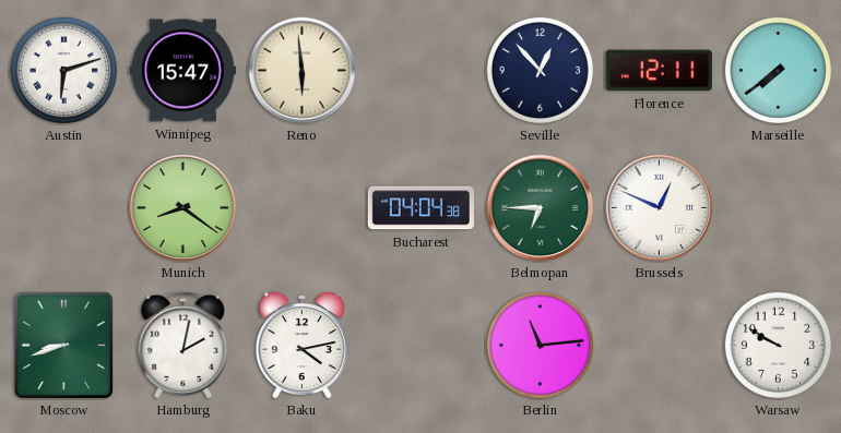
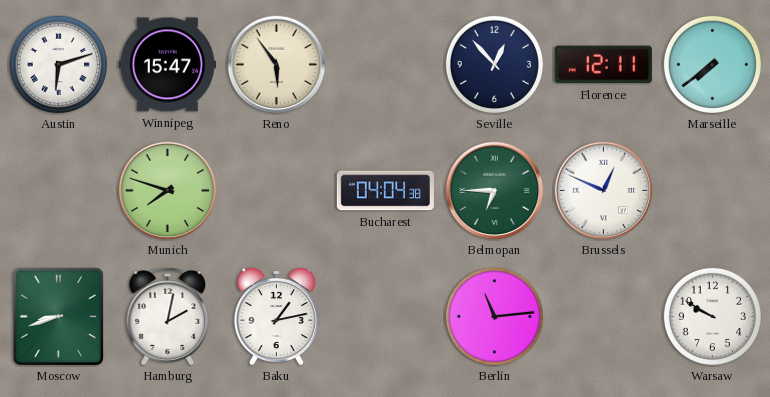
Reno: 5:59 -> 5:54
Munich: 8:21 -> 7:48
Baku: 4:13 -> 1:13
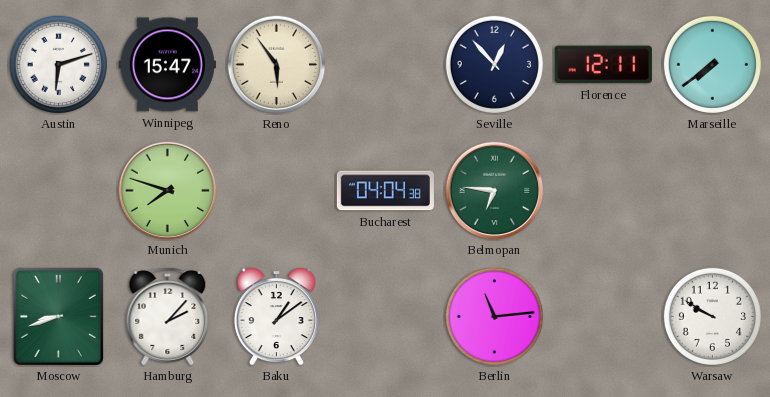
Belmopan: 6:45 -> 6:46
Brussels: 12:49 -> none
Hamburg: 2:02 -> 2:07
Baku: 1:13 -> 1:09
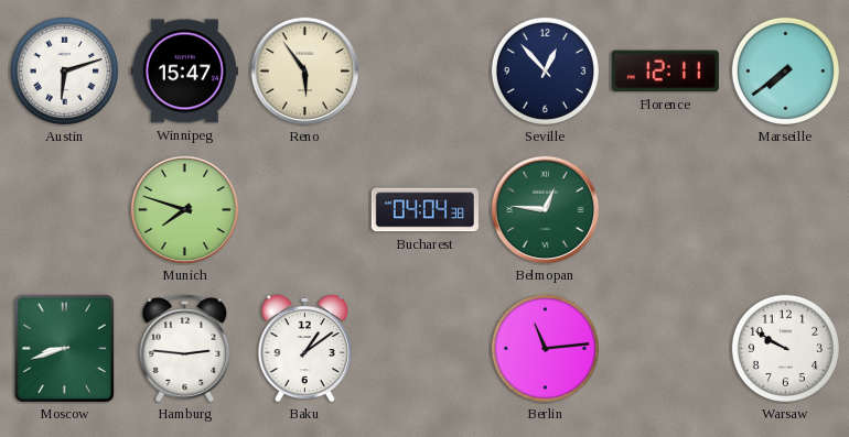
Belmopan: 6:46 -> 12:46
Hamburg: 2:07 -> 2:46
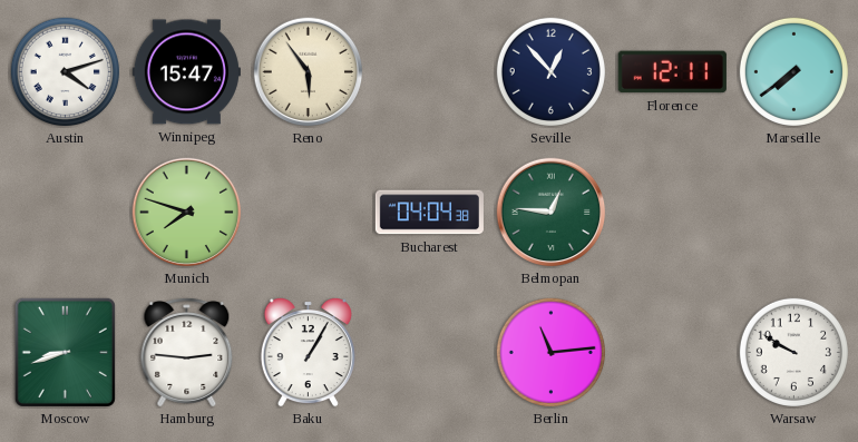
Austin: 6:12 -> 4:12
Baku: 1:09 -> 1:05
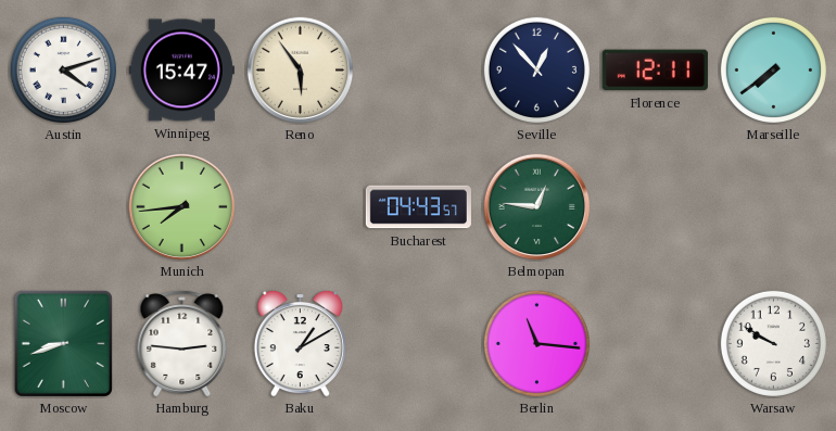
Munich: 7:48 -> 7:44
Bucharest: 04:04 -> 04:43
Baku: 1:05 -> 1:10
Berlin: 11:14 -> 11:16
